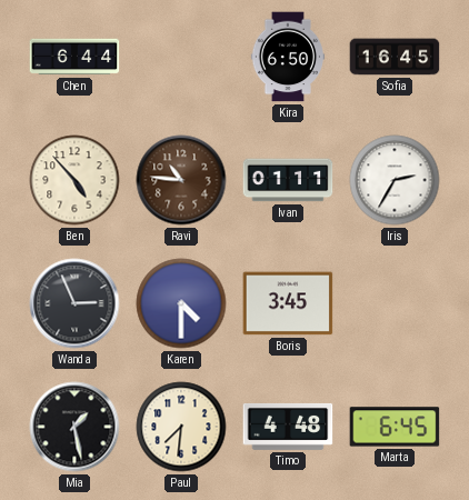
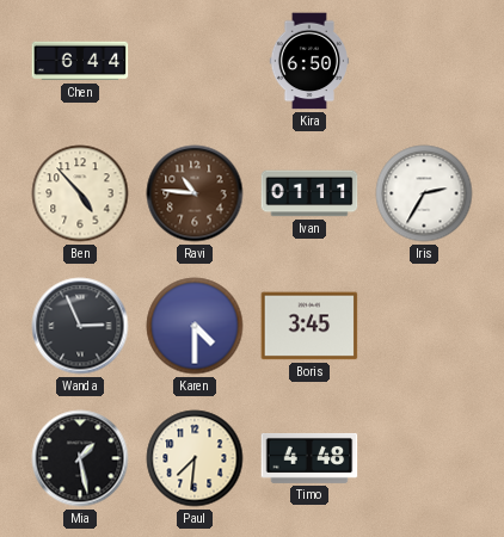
Sofia: 16:45 -> none
Marta: 6:45 -> none
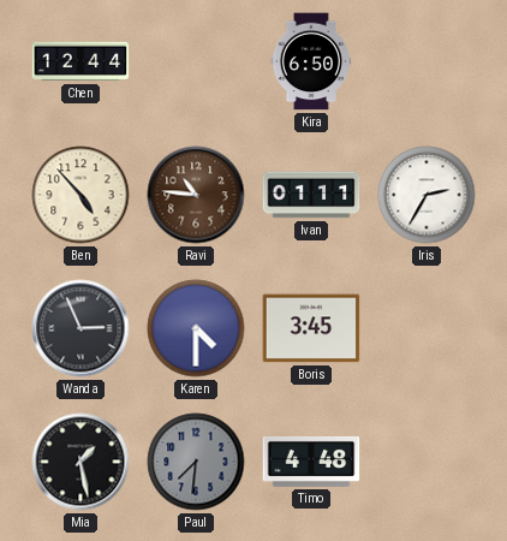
Chen: 6:44 -> 12:44
Paul dial: cream -> grey
